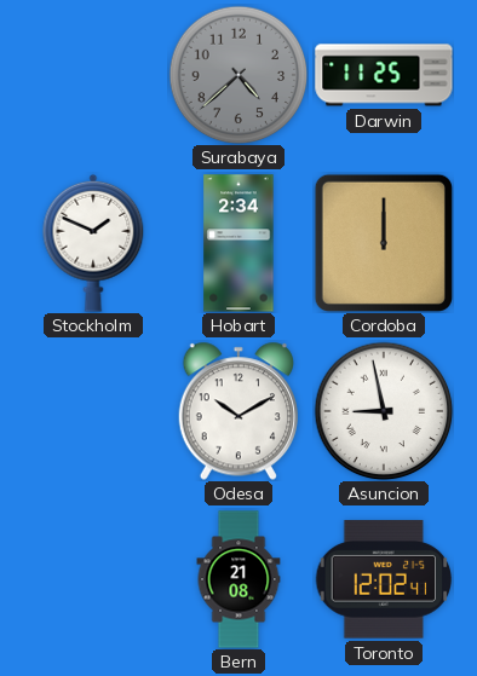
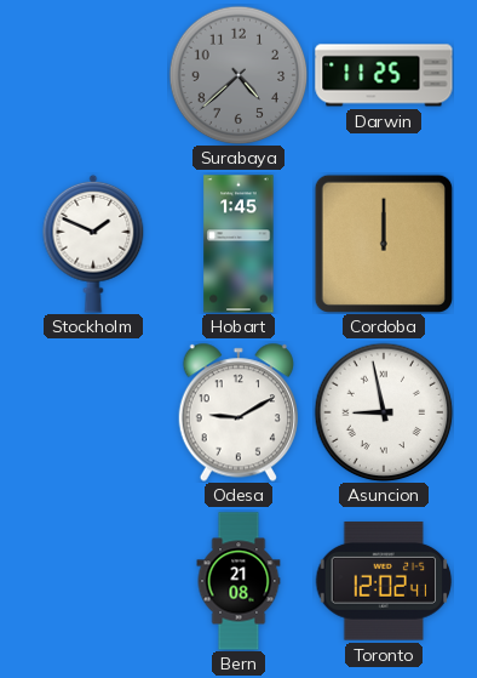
Hobart: 2:34 -> 1:45
Odesa: 10:10 -> 9:10
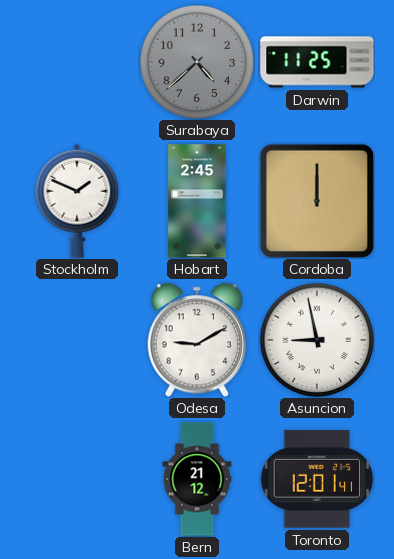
Hobart: 1:45 -> 2:45
Bern: 21:08 -> 21:12
Toronto: 12:02 -> 12:01
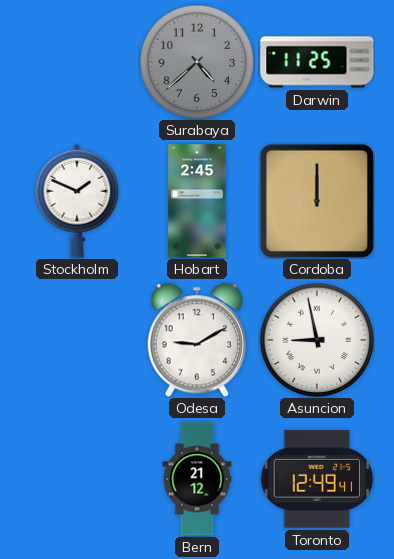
Toronto: 12:01 -> 12:49
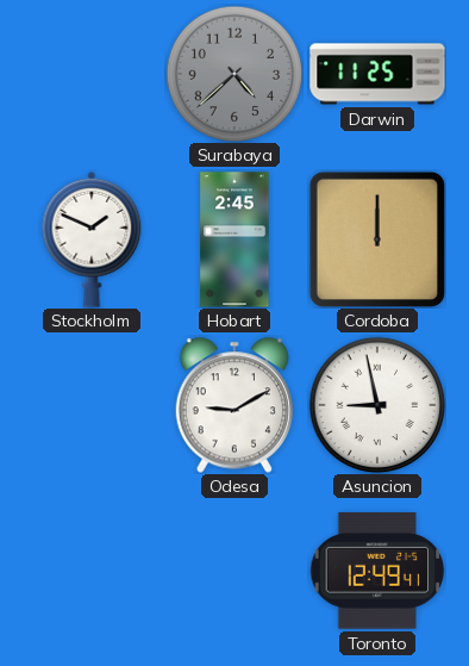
Bern: 21:12 -> none
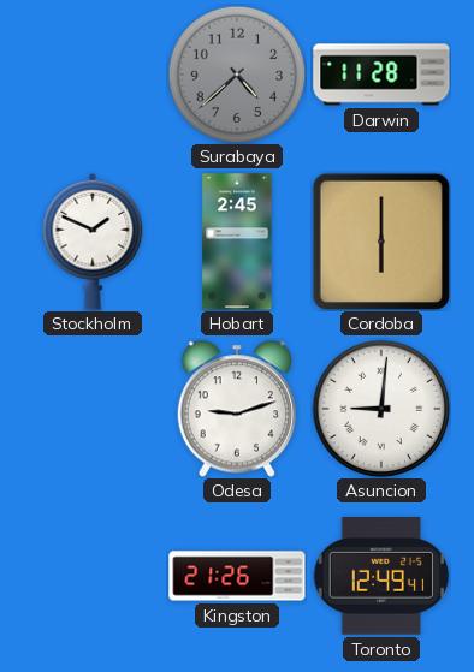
Darwin: 11:25 -> 11:28
Cordoba: 12:00 -> 6:00
Odesa: 9:10 -> 9:12
Asuncion: 8:58 -> 9:01
Kingston: none -> 21:26
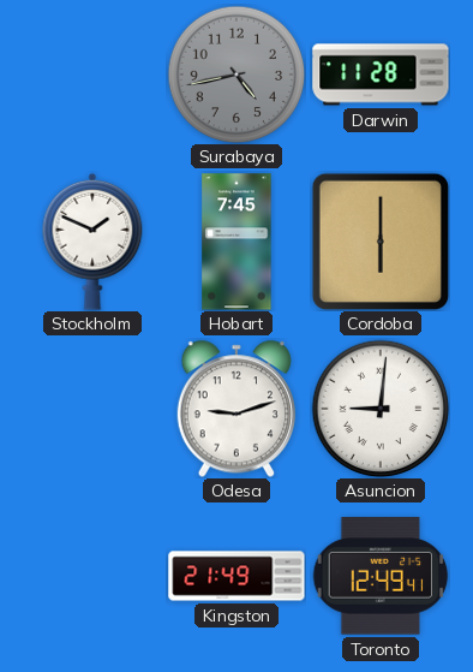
Surabaya: 4:38 -> 4:43
Hobart: 2:45 -> 7:45
Kingston: 21:26 -> 21:49
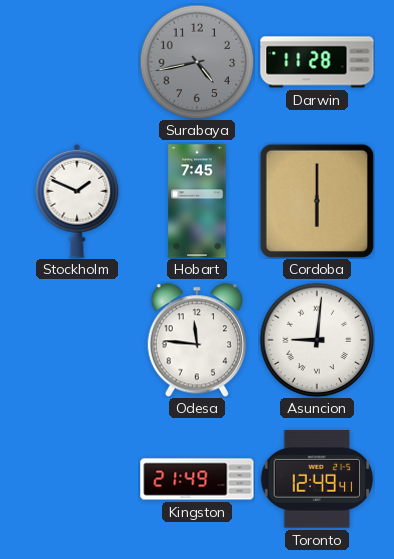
Odesa: 9:12 -> 11:46
